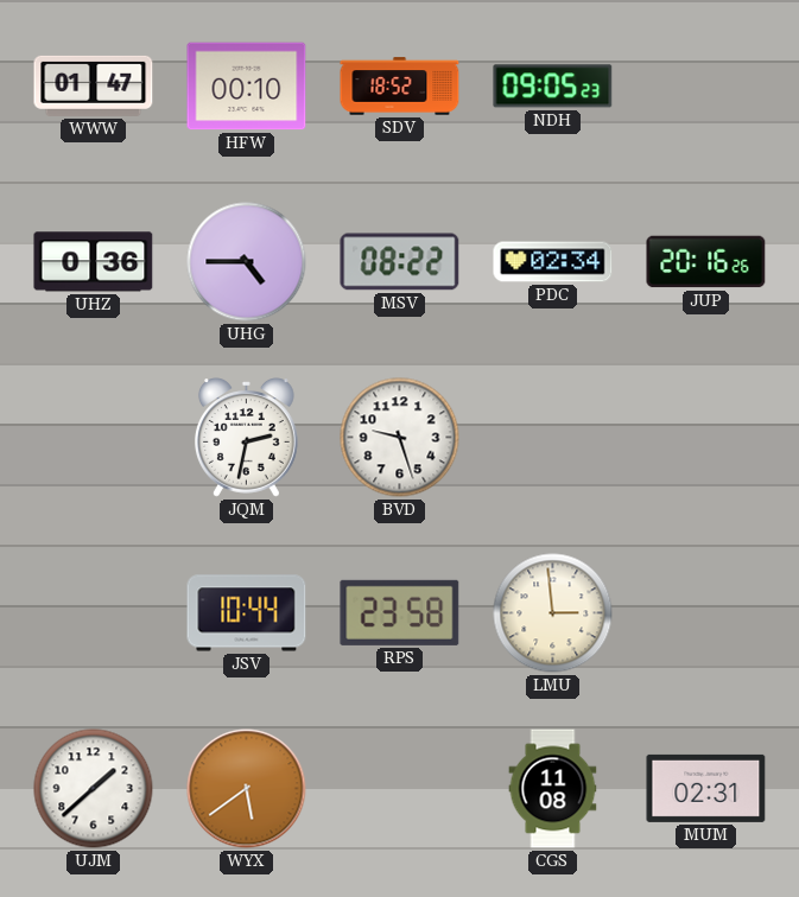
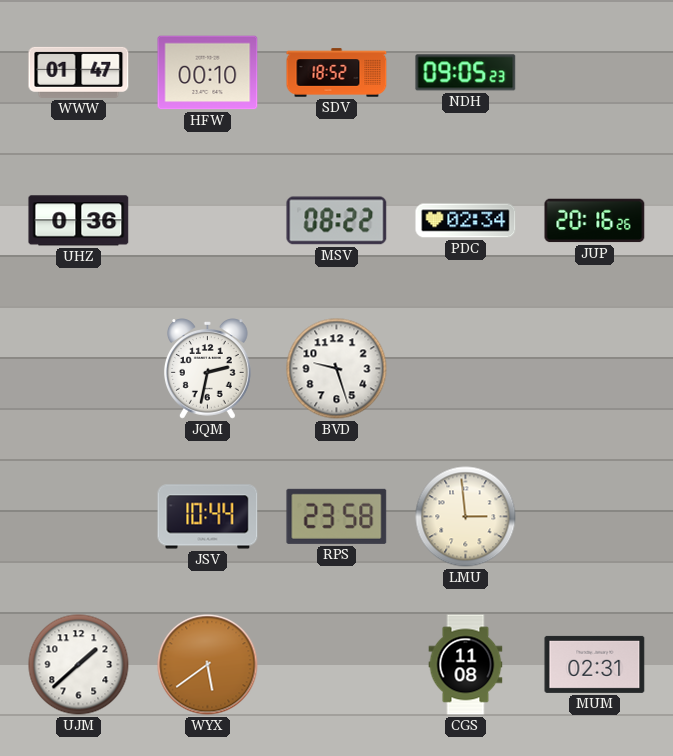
UHG: 4:45 -> none
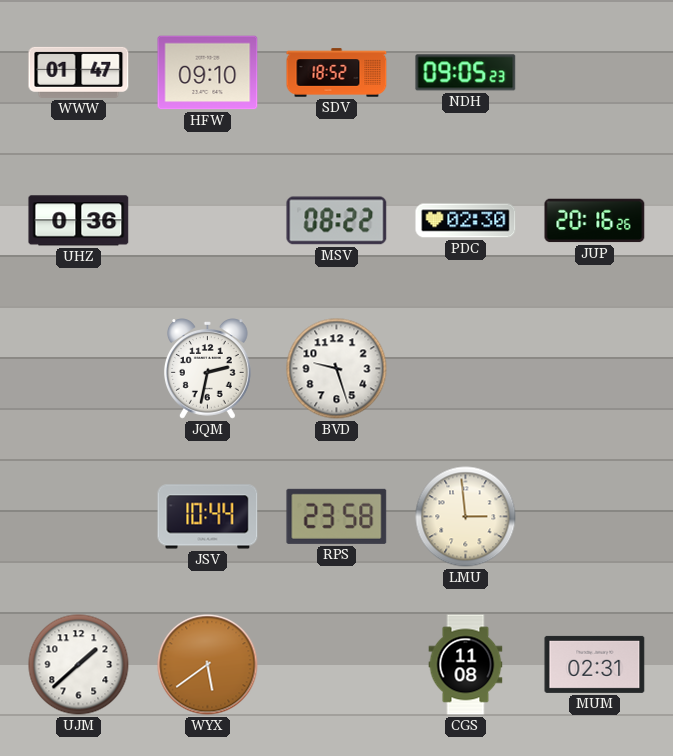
HFW: 00:10 -> 09:10
PDC: 02:34 -> 02:30
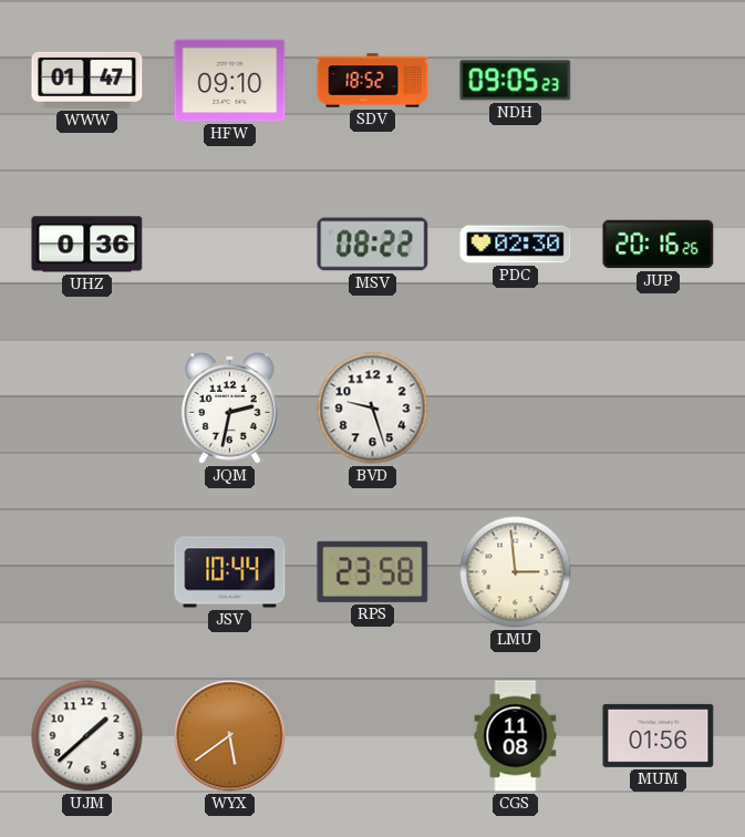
MUM: 02:31 -> 01:56
